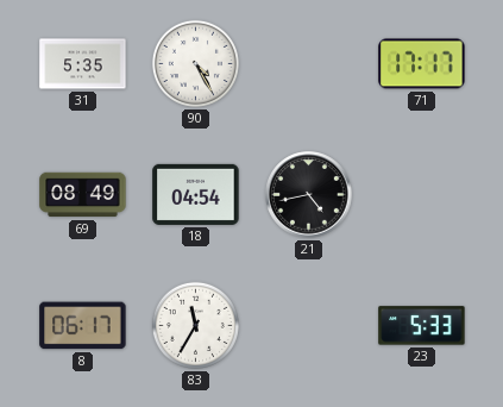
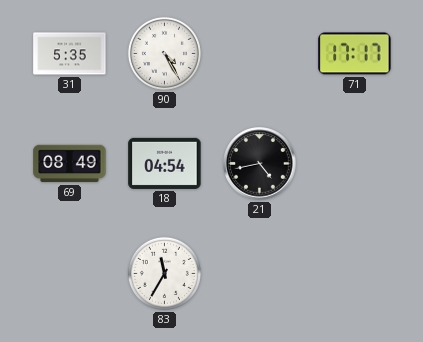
8: 06:17 -> none
23: 5:33 -> none
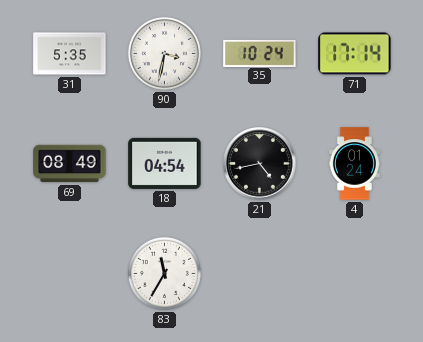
90: 4:25 -> 3:32
35: none -> 10:24
71: 17:17 -> 17:14
4: none -> 01:24
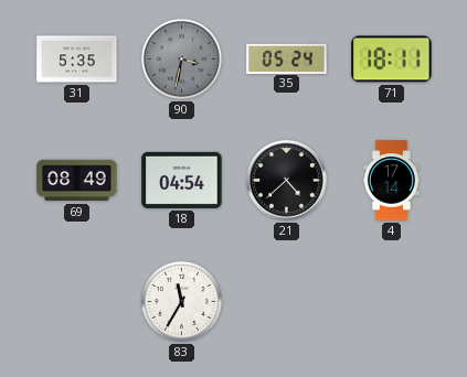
90 dial: white -> grey
35: 10:24 -> 05:24
71: 17:14 -> 18:11
21: 4:43 -> 4:38
4: 01:24 -> 17:14
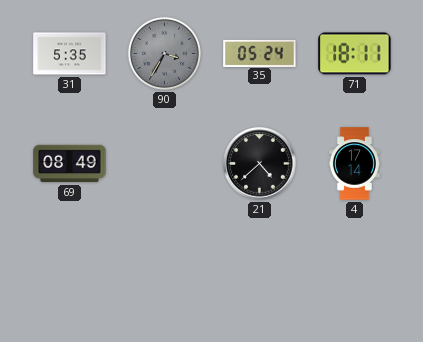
90: 3:32 -> 3:35
18: 04:54 -> none
83: 11:35 -> none
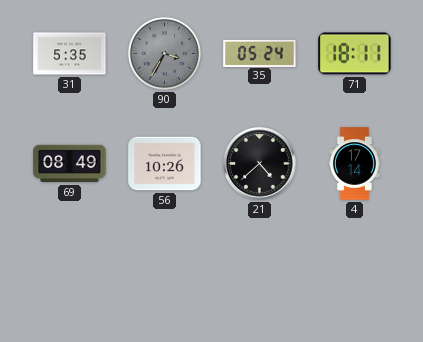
56: none -> 10:26
